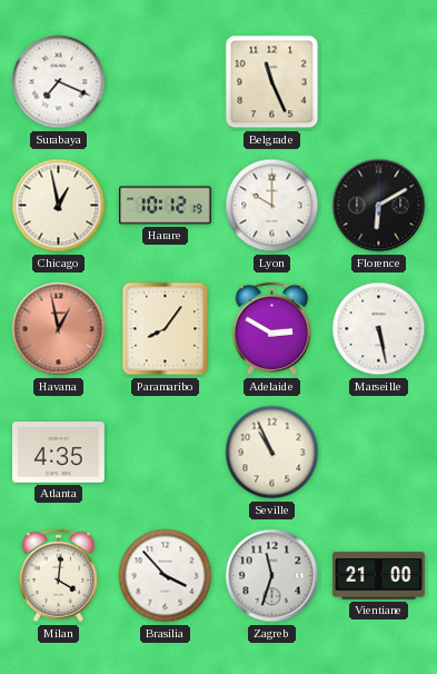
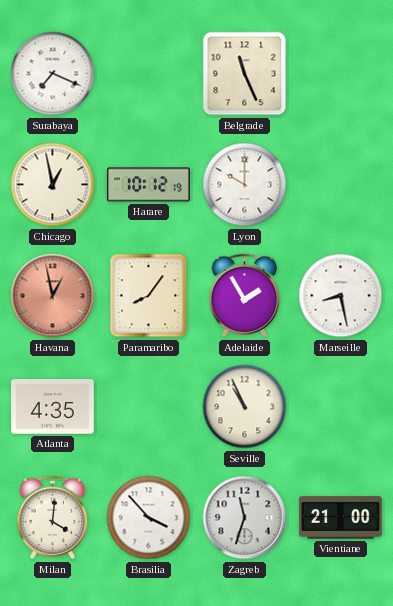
Florence: 6:10 -> none
Adelaide: 2:50 -> 1:55
Marseille: 5:28 -> 8:28
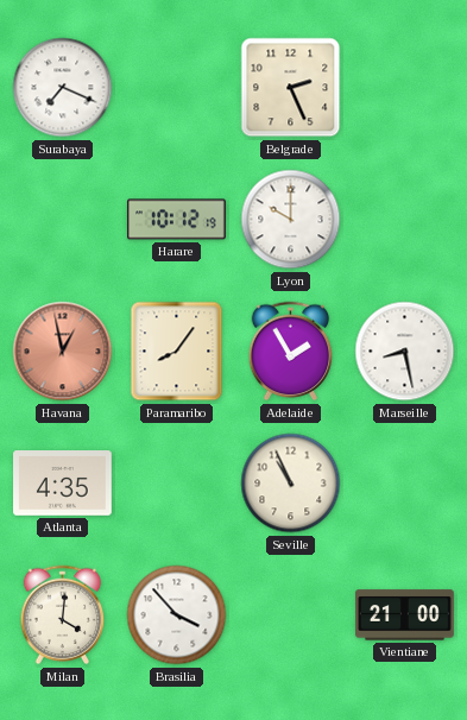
Belgrade: 11:26 -> 2:26
Chicago: 12:58 -> none
Zagreb: 11:33 -> none
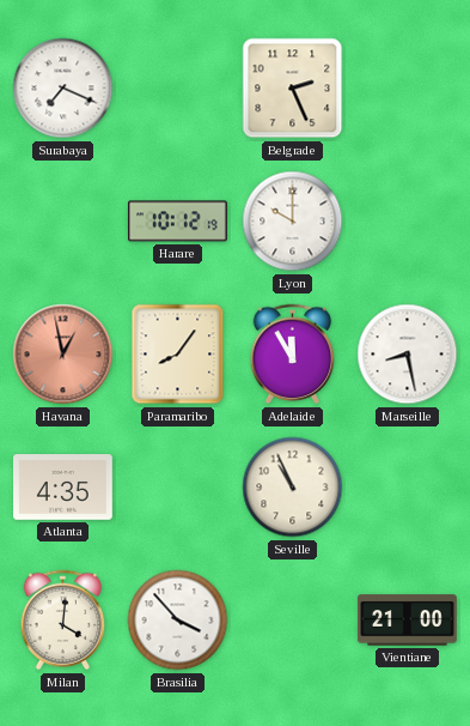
Adelaide: 1:55 -> 11:55
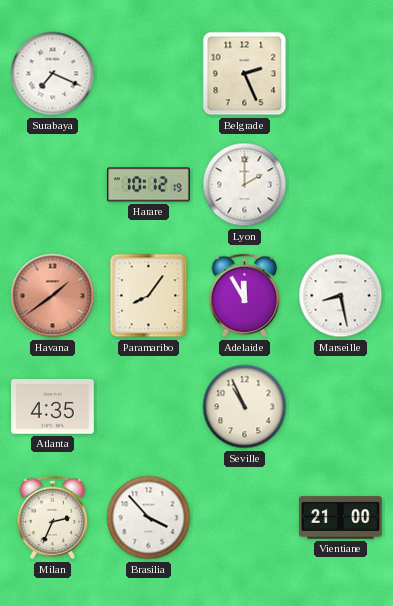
Lyon: 10:00 -> 2:00
Havana: 12:58 -> 1:39
Milan: 4:01 -> 2:34
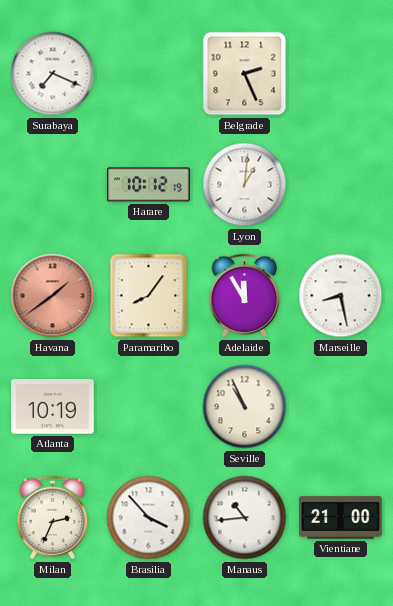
Lyon: 2:00 -> 1:01
Atlanta: 4:35 -> 10:19
Manaus: none -> 10:44
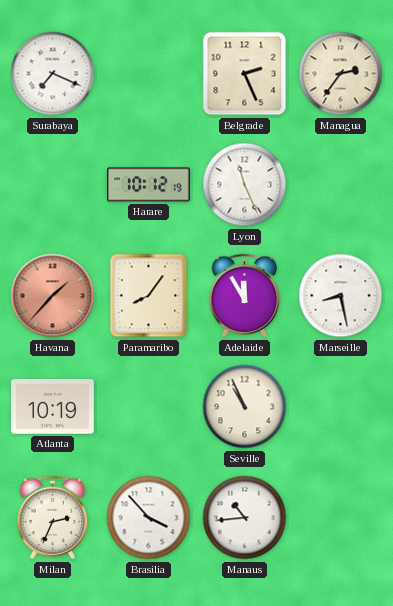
Managua: none -> 2:36
Lyon: 1:01 -> 11:26
Havana: 1:39 -> 1:37
Vientiane: 21:00 -> none
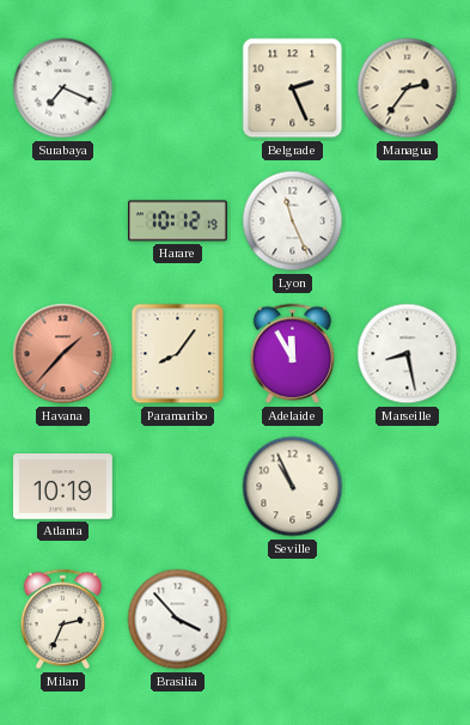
Manaus: 10:44 -> none
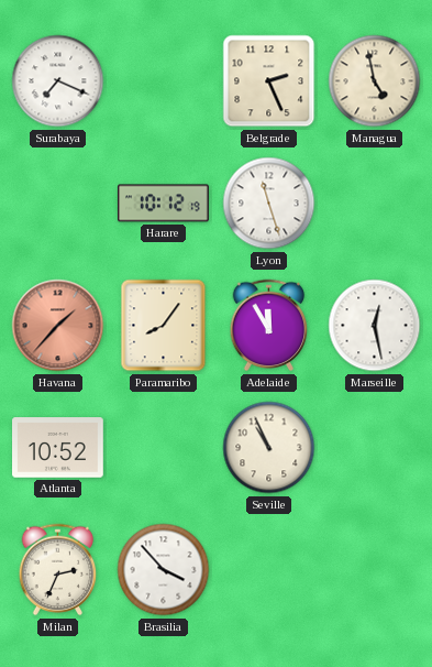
Managua: 2:36 -> 4:58
Lyon: 11:26 -> 11:27
Marseille: 8:28 -> 12:28
Atlanta: 10:19 -> 10:52
